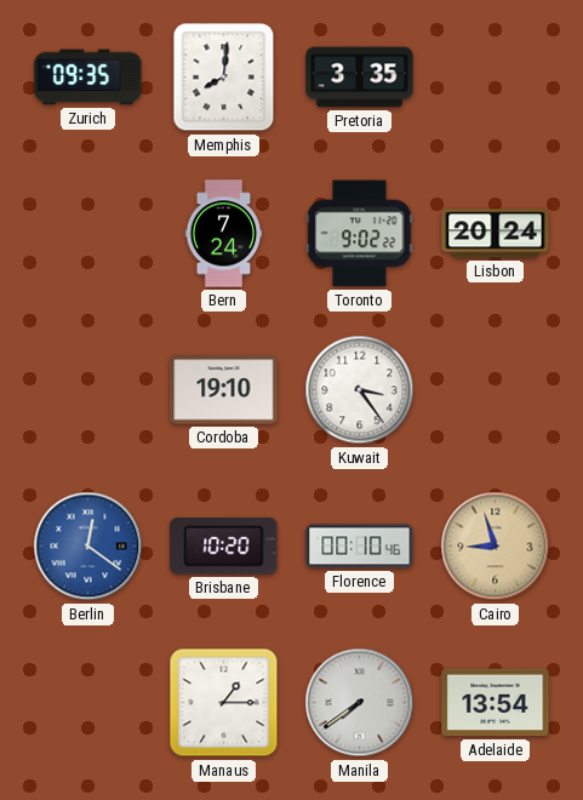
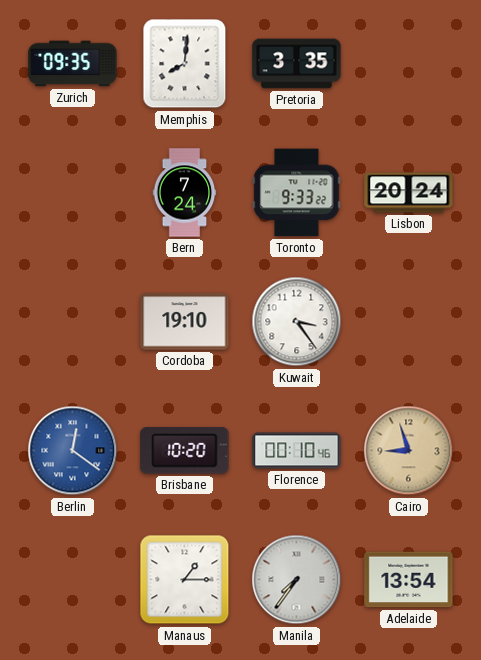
Toronto: 9:02 -> 9:33
Manila: 7:39 -> 7:36
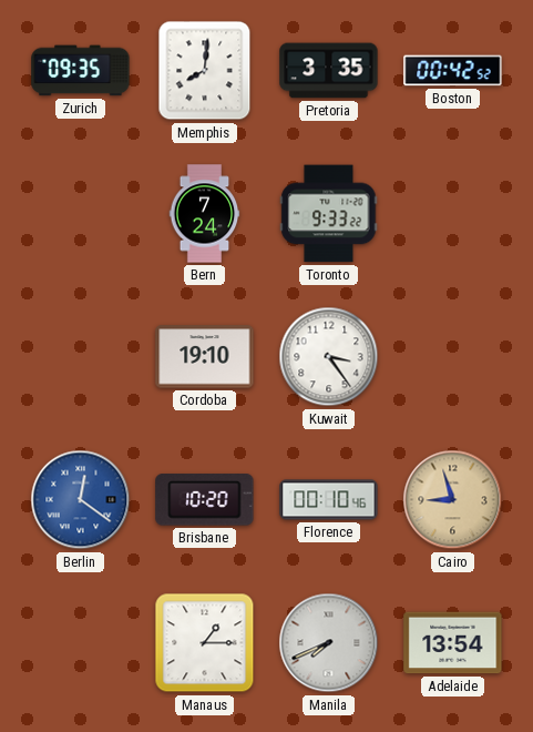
Boston: none -> 00:42
Lisbon: 20:24 -> none
Manila: 7:36 -> 7:41
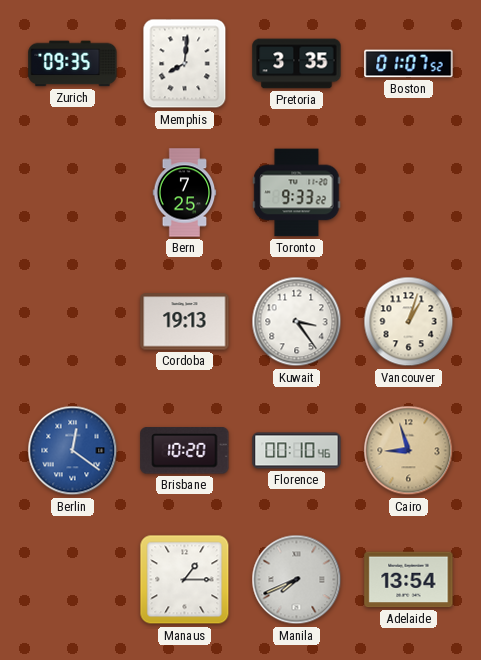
Boston: 00:42 -> 01:07
Bern: 7:24 -> 7:25
Cordoba: 19:10 -> 19:13
Vancouver: none -> 1:03
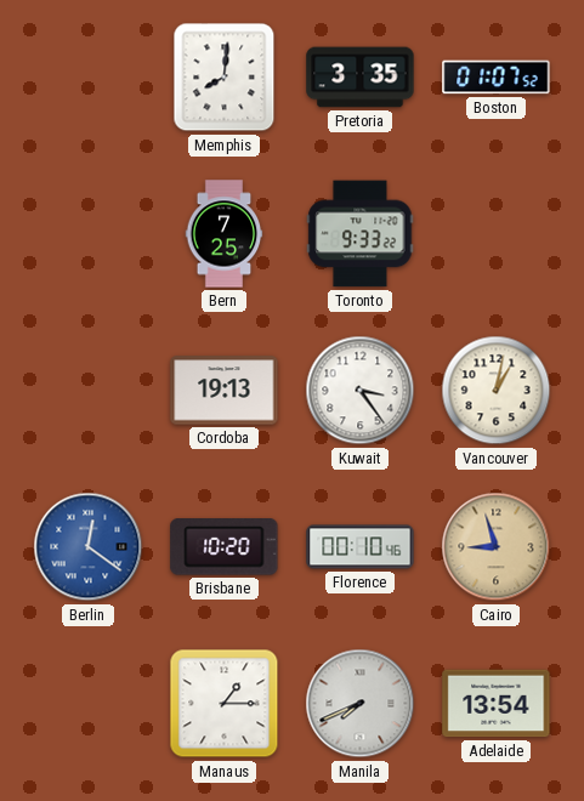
Zurich: 09:35 -> none
Vancouver: 1:03 -> 1:02
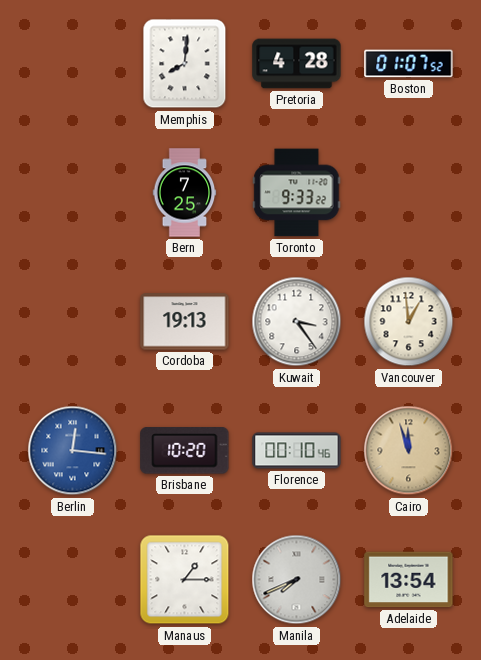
Pretoria: 3:35 -> 4:28
Vancouver: 1:02 -> 12:59
Berlin: 12:21 -> 12:16
Cairo: 8:57 -> 11:57
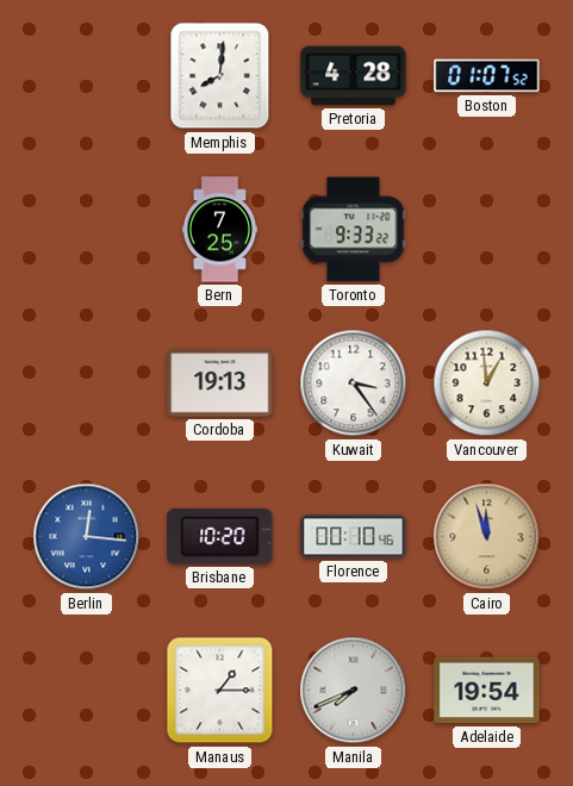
Adelaide: 13:54 -> 19:54
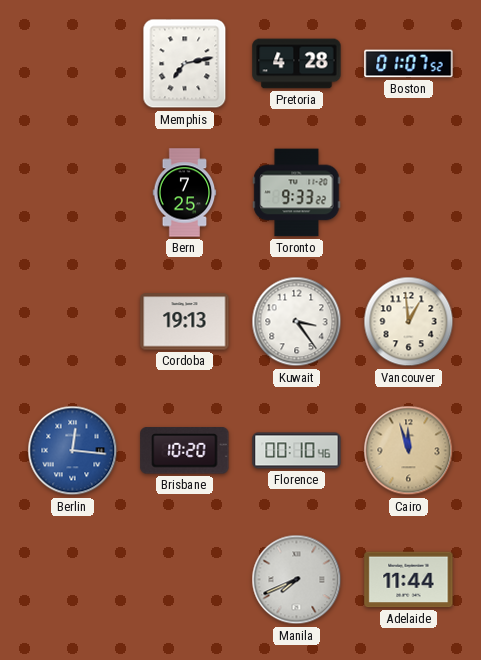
Memphis: 8:01 -> 7:13
Manaus: 1:15 -> none
Adelaide: 19:54 -> 11:44
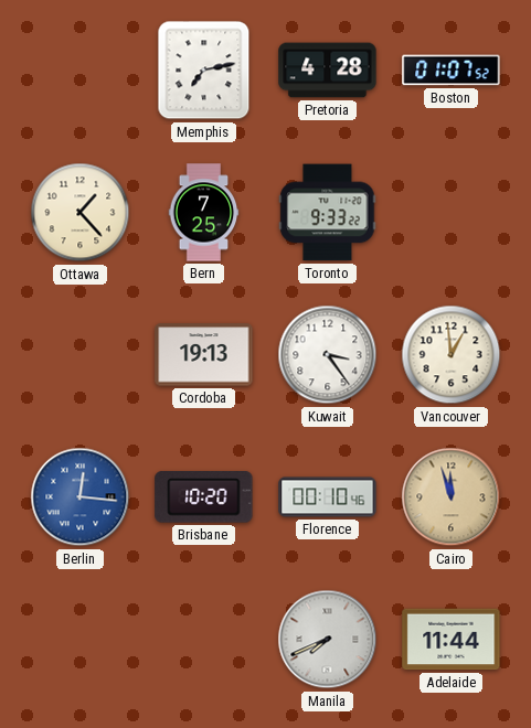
Ottawa: none -> 1:23
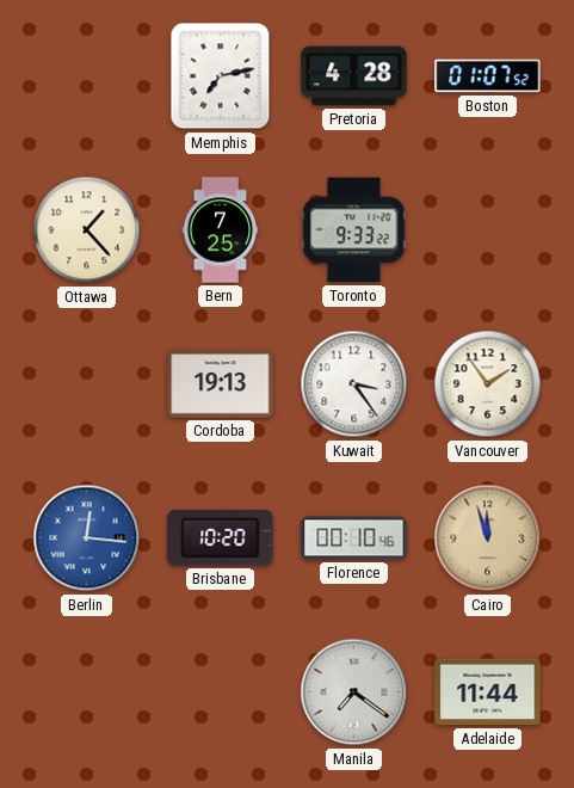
Vancouver: 12:59 -> 1:54
Manila: 7:41 -> 7:21
